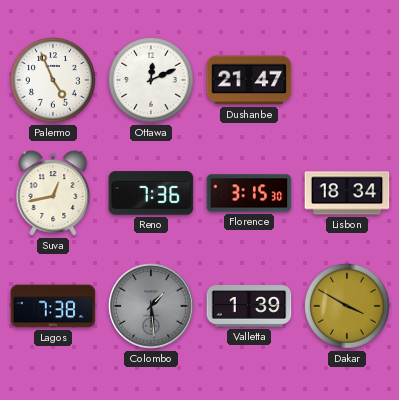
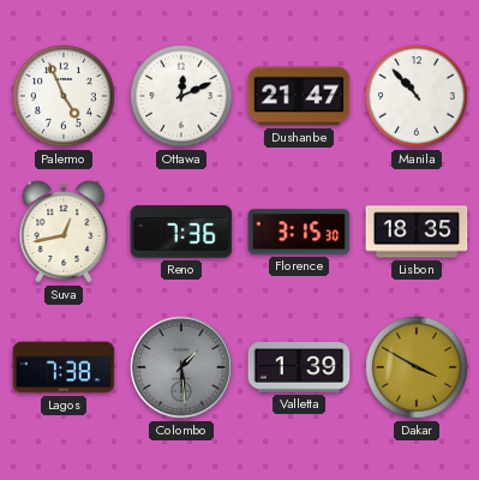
Manila: none -> 10:53
Lisbon: 18:34 -> 18:35
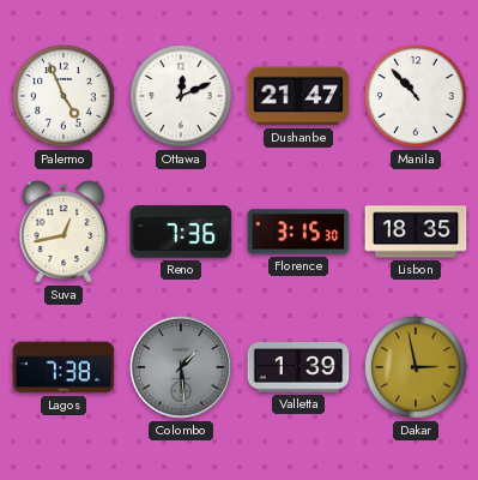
Dakar: 3:50 -> 2:58
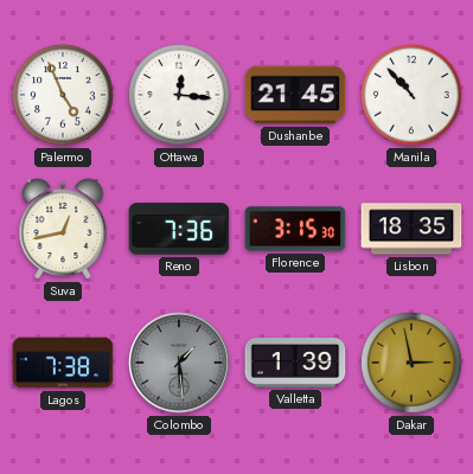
Ottawa: 12:11 -> 12:16
Dushanbe: 21:47 -> 21:45
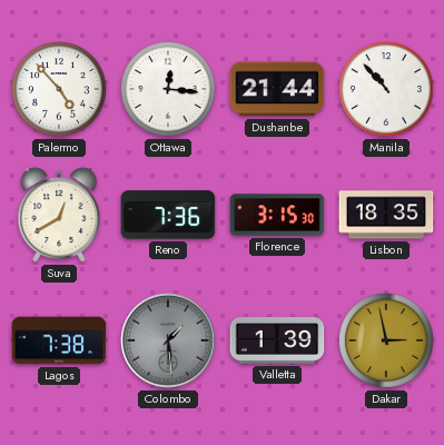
Palermo: 4:56 -> 4:53
Dushanbe: 21:45 -> 21:44
Suva: 12:43 -> 12:40
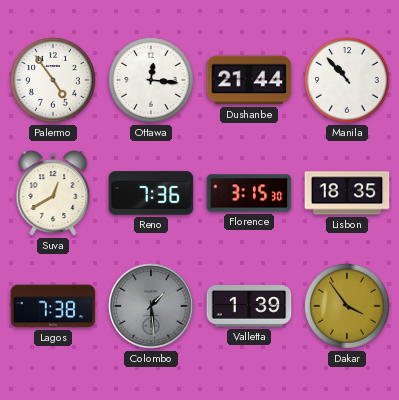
Palermo: 4:53 -> 4:54
Dakar: 2:58 -> 3:54
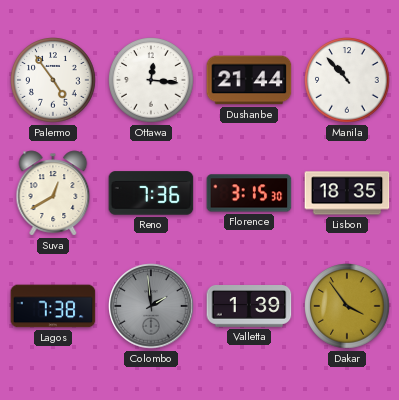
Colombo: 1:29 -> 1:59
